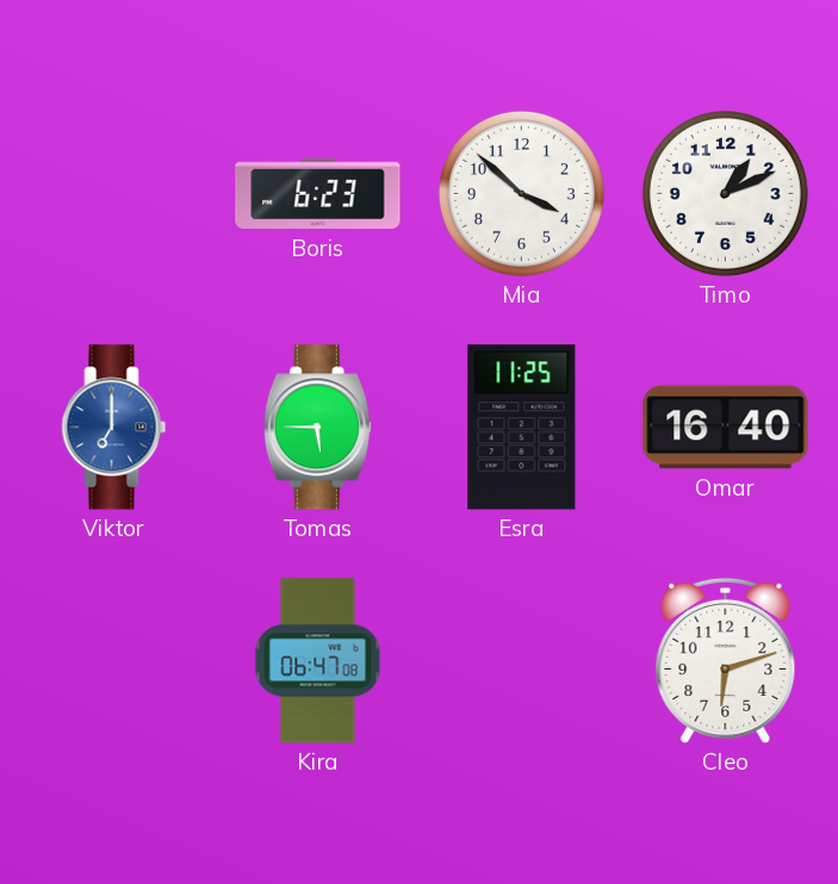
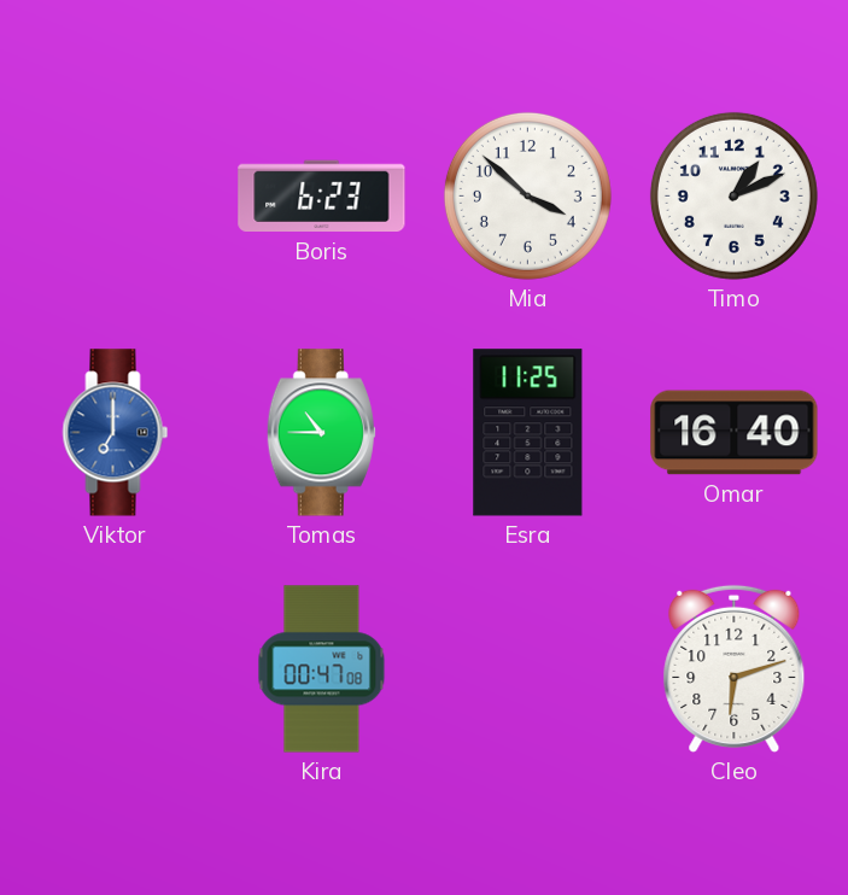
Tomas: 5:45 -> 10:45
Kira: 06:47 -> 00:47
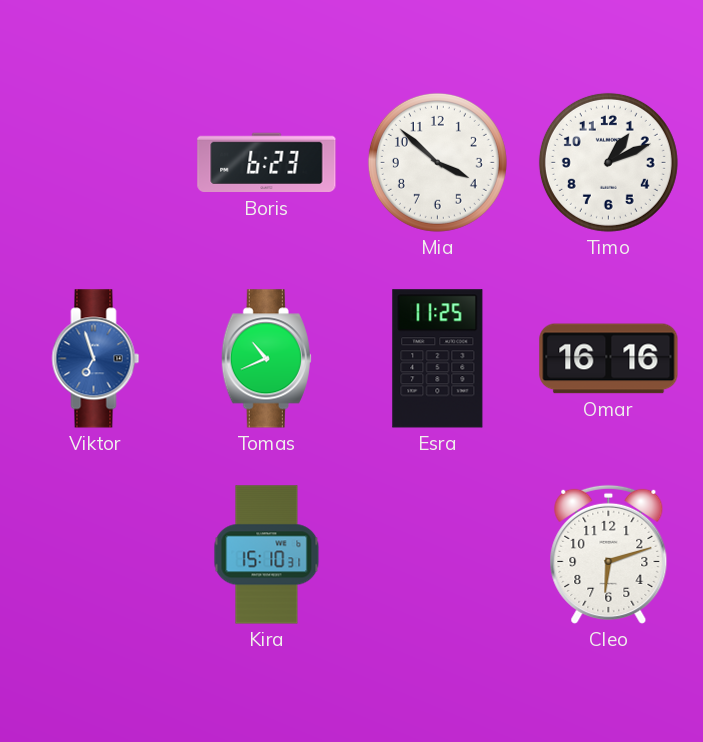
Viktor: 7:00 -> 6:57
Tomas: 10:45 -> 10:41
Omar: 16:40 -> 16:16
Kira: 00:47 -> 15:10
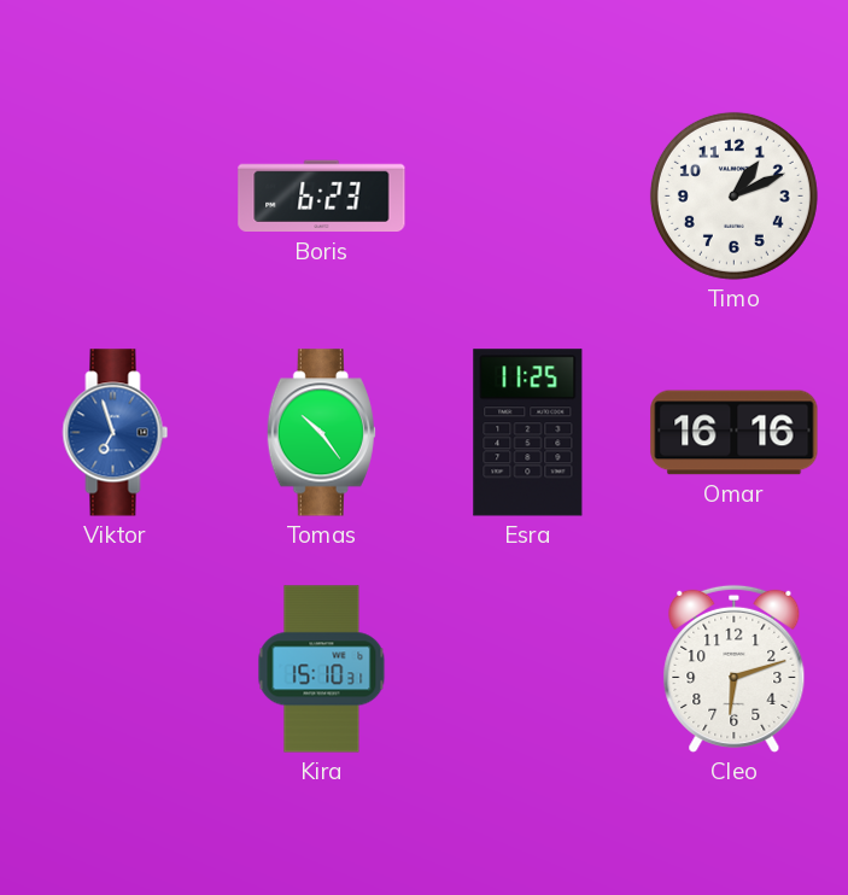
Mia: 3:52 -> none
Tomas: 10:41 -> 10:24
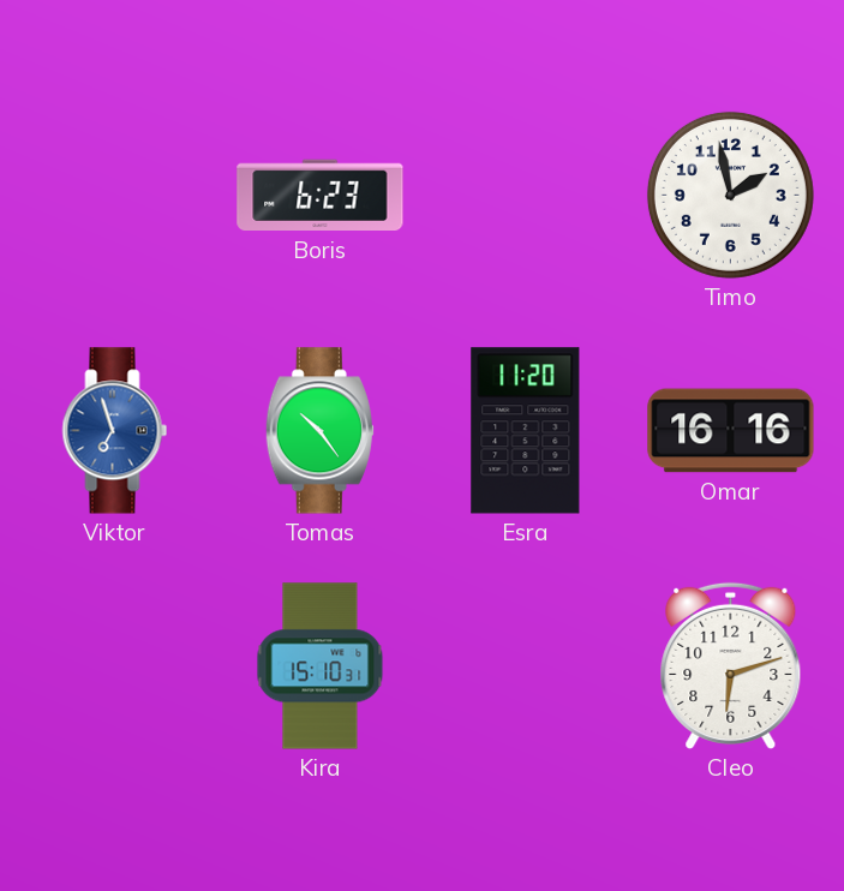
Timo: 1:11 -> 1:58
Esra: 11:25 -> 11:20
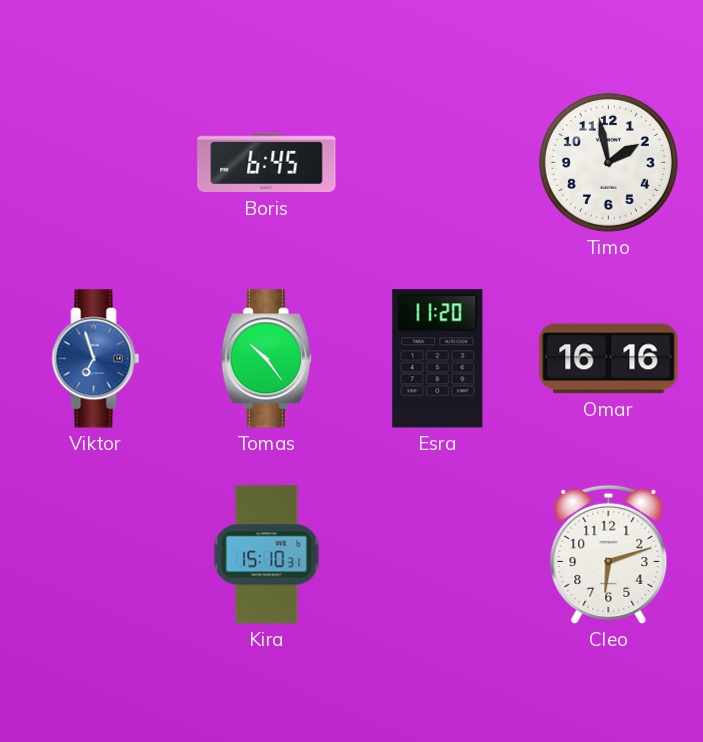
Boris: 6:23 -> 6:45
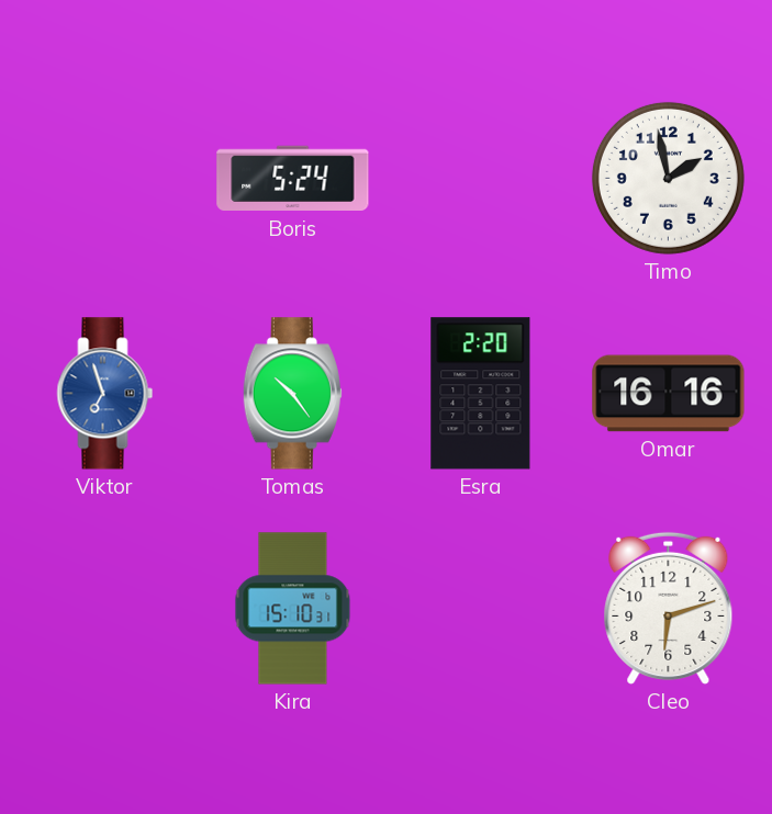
Boris: 6:45 -> 5:24
Esra: 11:20 -> 2:20
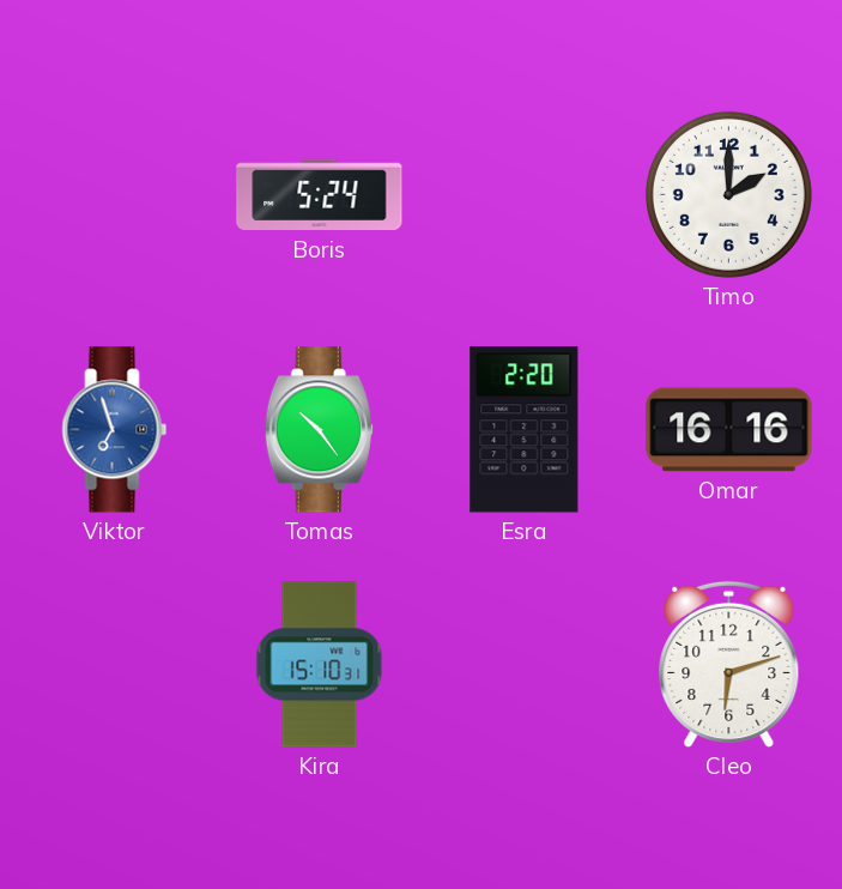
Timo: 1:58 -> 2:00
